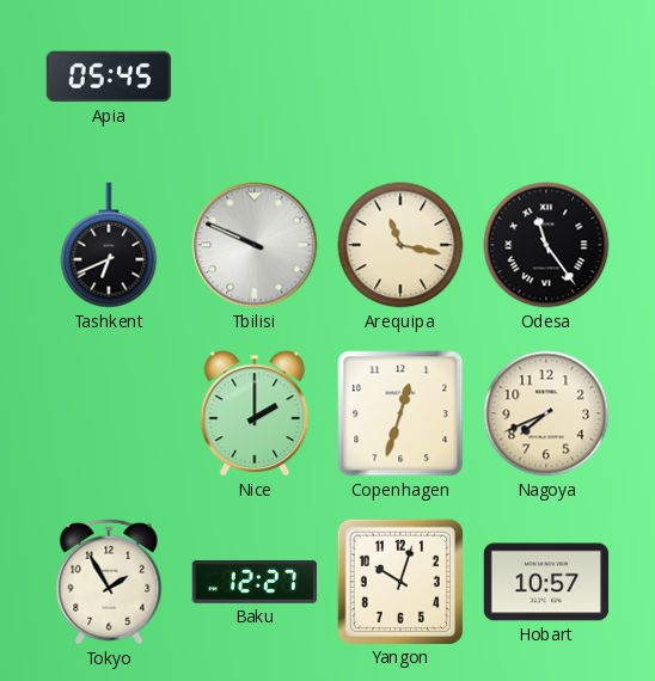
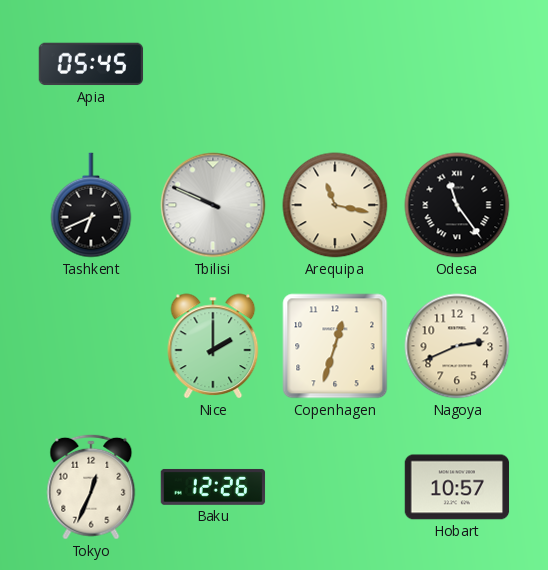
Nagoya: 7:41 -> 2:41
Tokyo: 1:55 -> 12:34
Baku: 12:27 -> 12:26
Yangon: 10:03 -> none
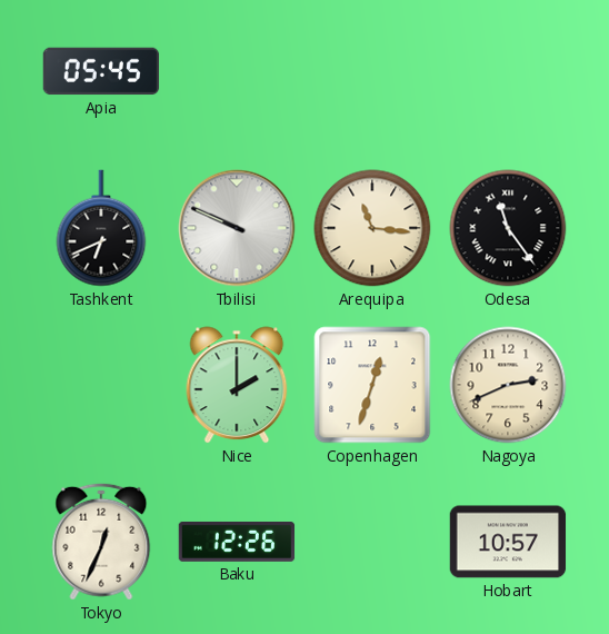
Arequipa: 11:17 -> 11:16
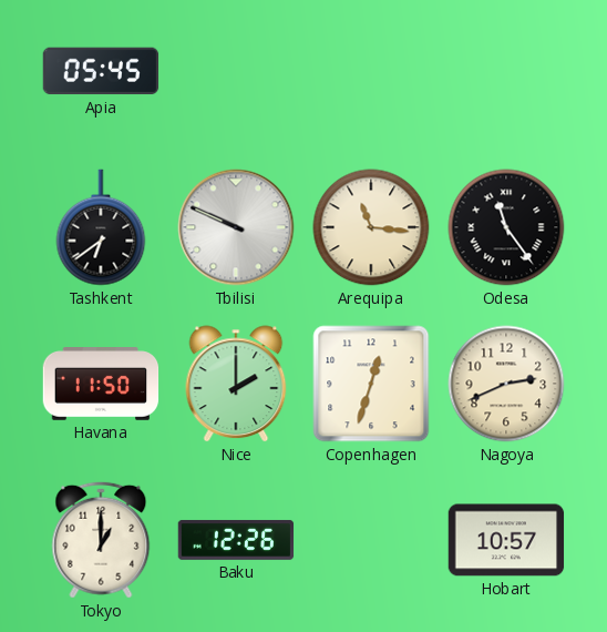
Tashkent: 6:41 -> 6:39
Havana: none -> 11:50
Tokyo: 12:34 -> 1:00
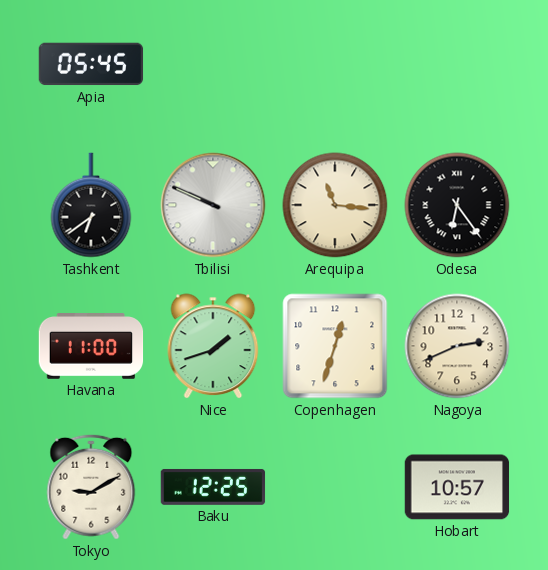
Odesa: 11:24 -> 6:24
Havana: 11:50 -> 11:00
Nice: 2:00 -> 1:42
Tokyo: 1:00 -> 9:10
Baku: 12:26 -> 12:25
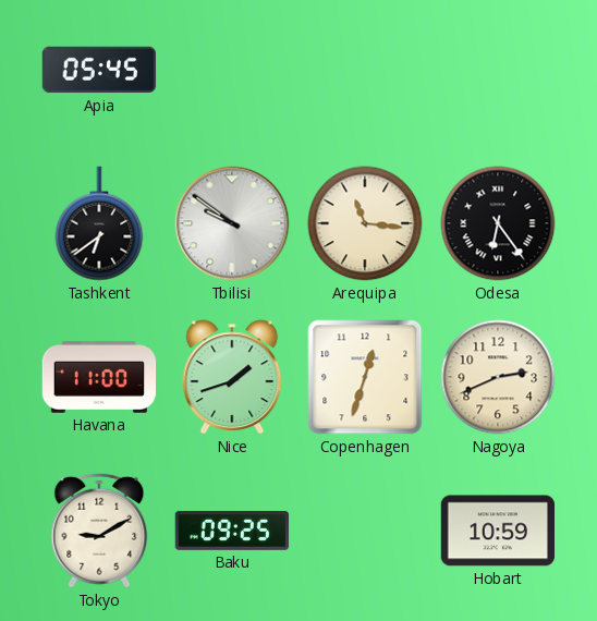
Tbilisi: 9:49 -> 9:51
Baku: 12:25 -> 09:25
Hobart: 10:57 -> 10:59
